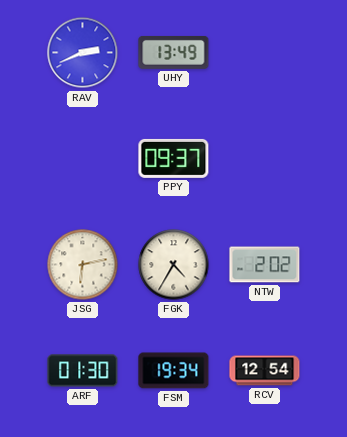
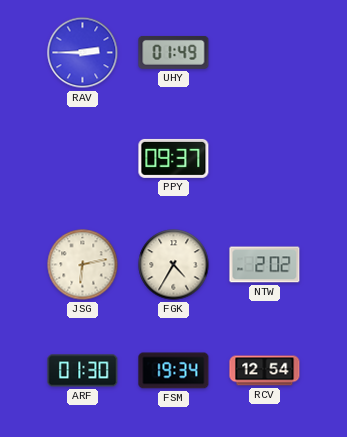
RAV: 2:41 -> 2:45
UHY: 13:49 -> 01:49
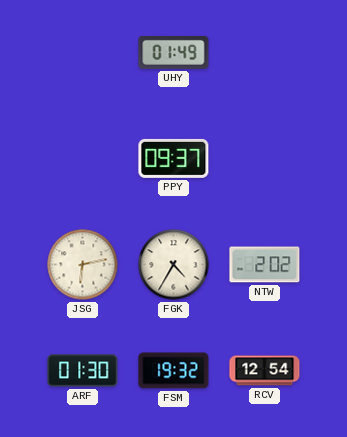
RAV: 2:45 -> none
FSM: 19:34 -> 19:32
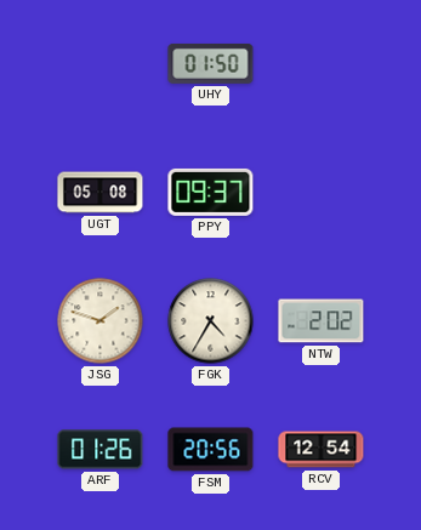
UHY: 01:49 -> 01:50
UGT: none -> 05:08
JSG: 6:13 -> 1:48
ARF: 01:30 -> 01:26
FSM: 19:32 -> 20:56
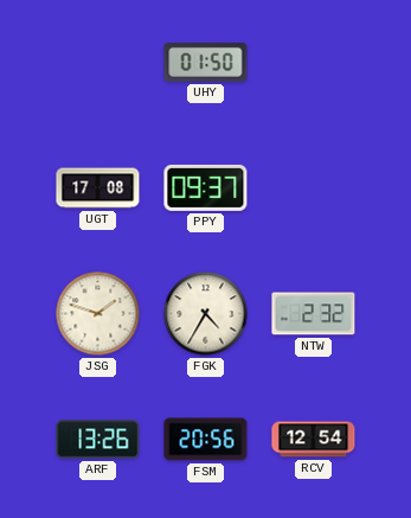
UGT: 05:08 -> 17:08
NTW: 2:02 -> 2:32
ARF: 01:26 -> 13:26
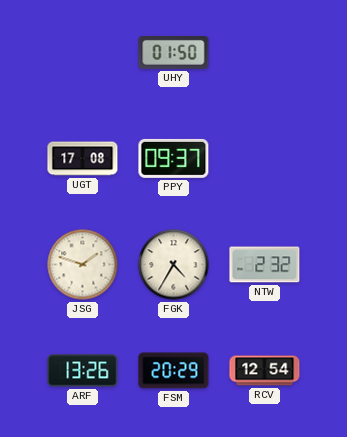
FSM: 20:56 -> 20:29
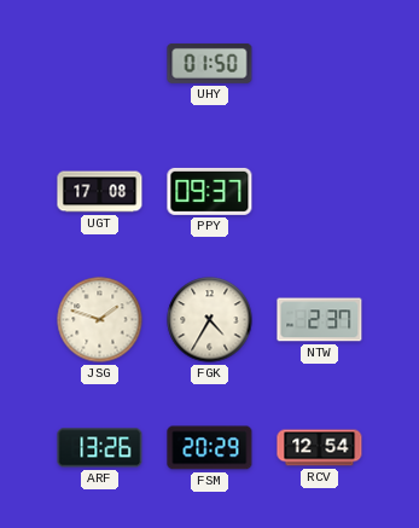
NTW: 2:32 -> 2:37
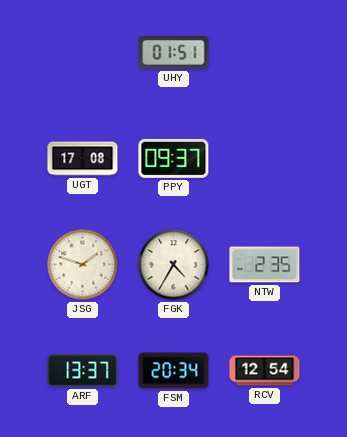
UHY: 01:50 -> 01:51
NTW: 2:37 -> 2:35
ARF: 13:26 -> 13:37
FSM: 20:29 -> 20:34
